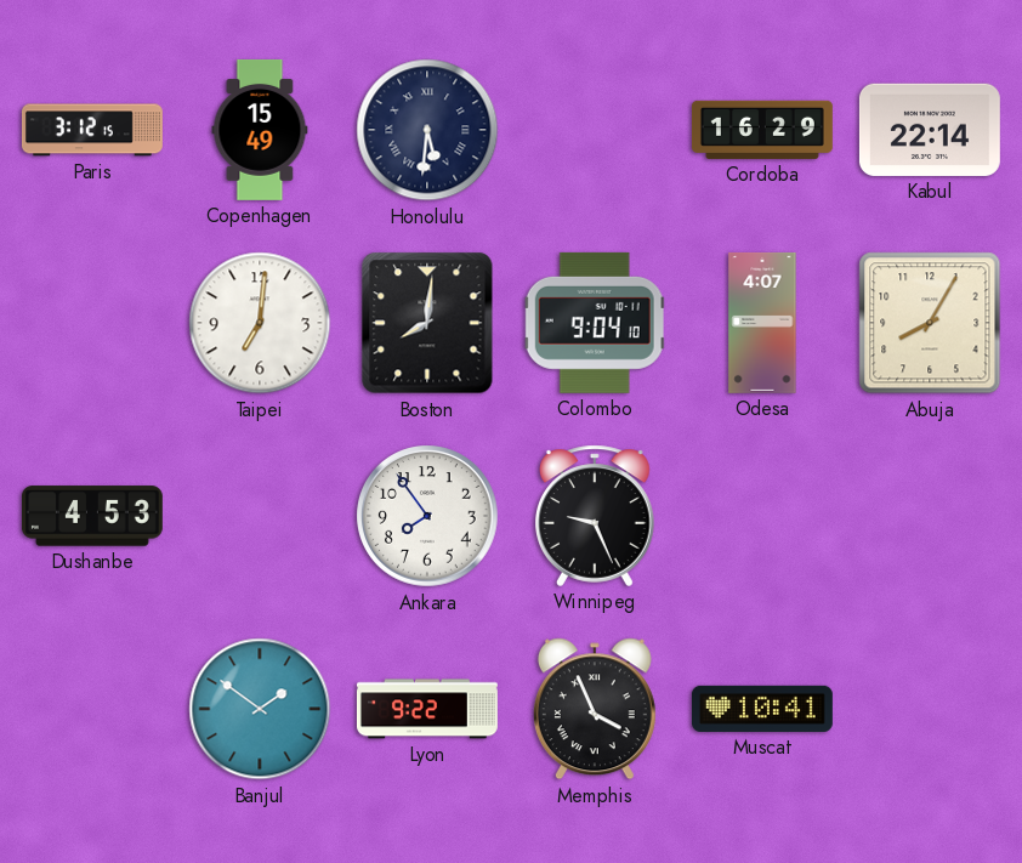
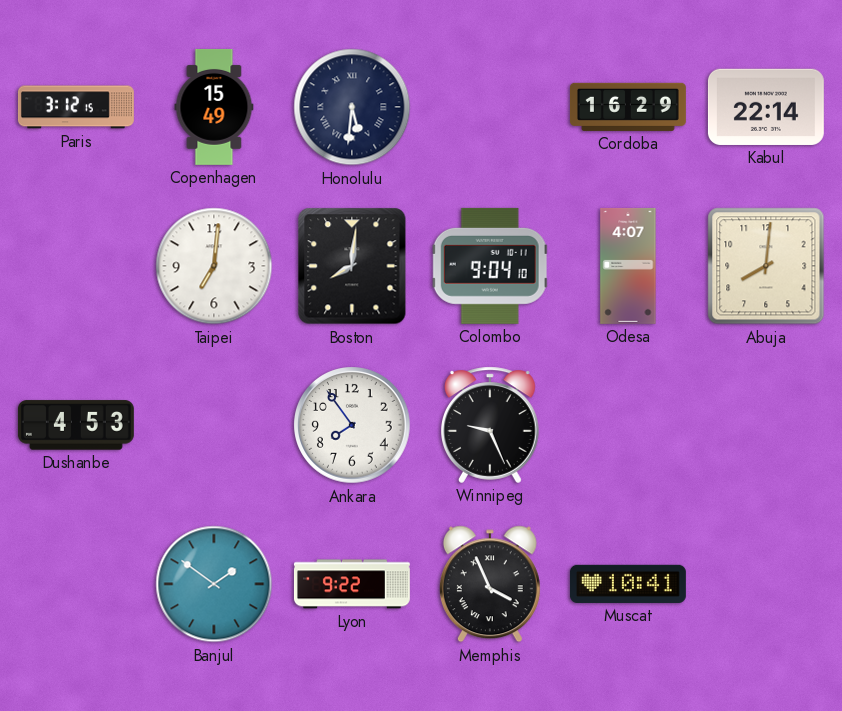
Abuja: 8:05 -> 8:01
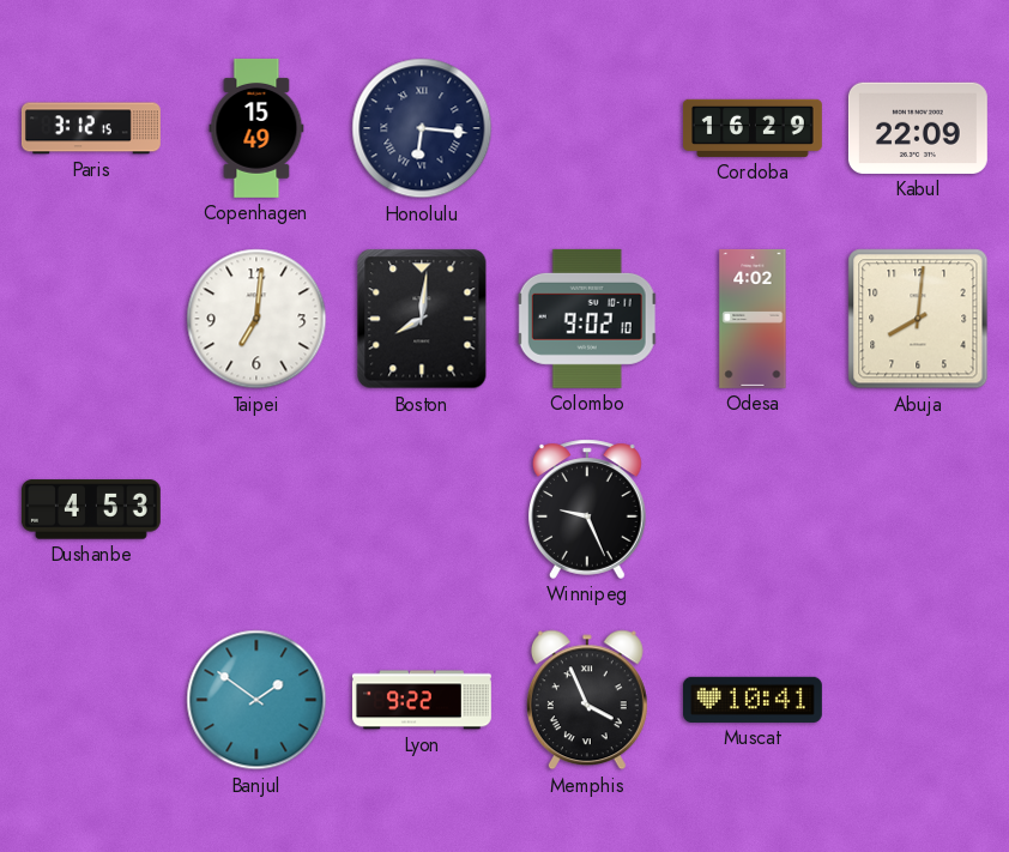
Honolulu: 5:31 -> 6:16
Kabul: 22:14 -> 22:09
Colombo: 9:04 -> 9:02
Odesa: 4:07 -> 4:02
Ankara: 7:54 -> none
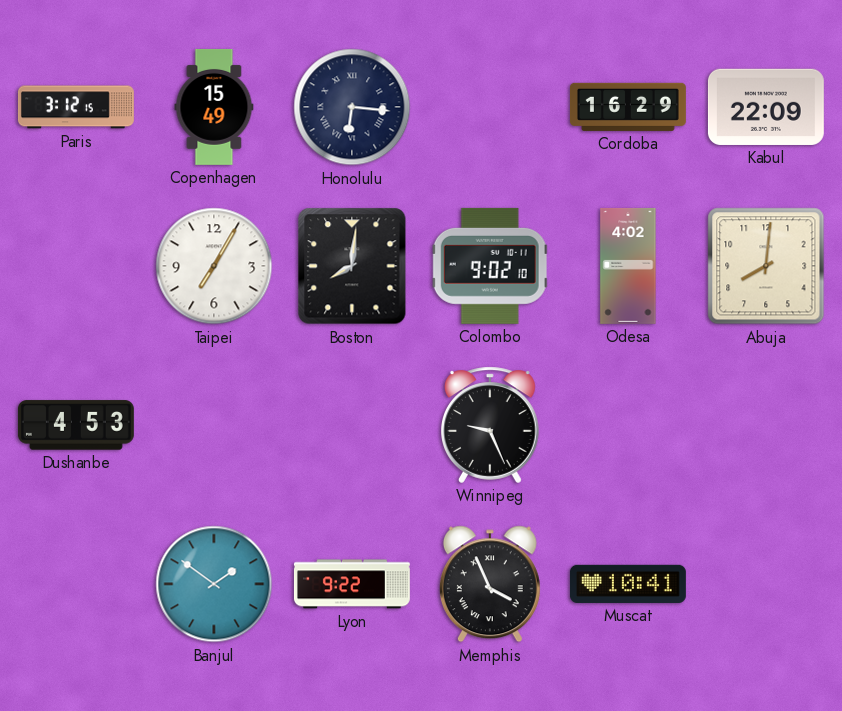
Taipei: 7:01 -> 7:05
